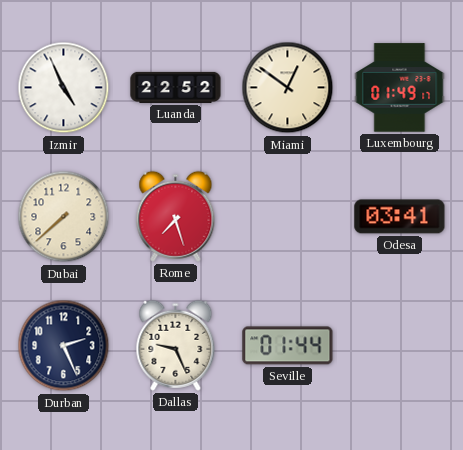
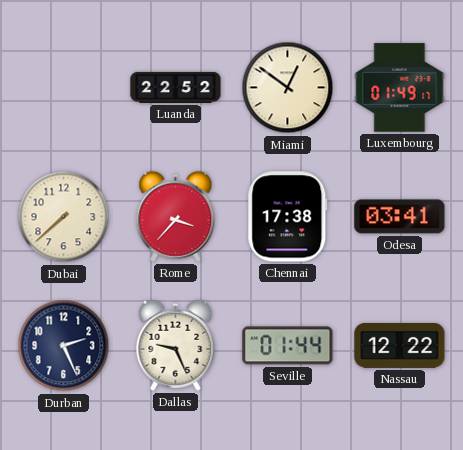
Izmir: 4:56 -> none
Rome: 7:27 -> 3:37
Chennai: none -> 17:38
Nassau: none -> 12:22
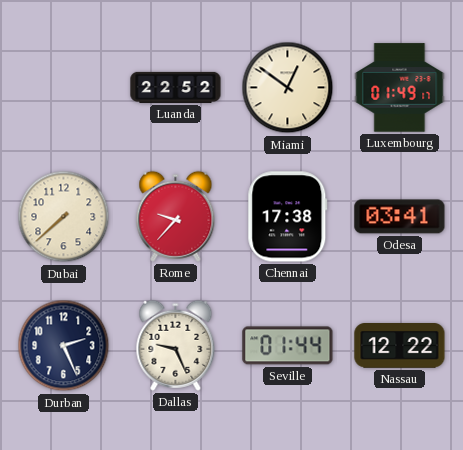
Rome: 3:37 -> 9:37
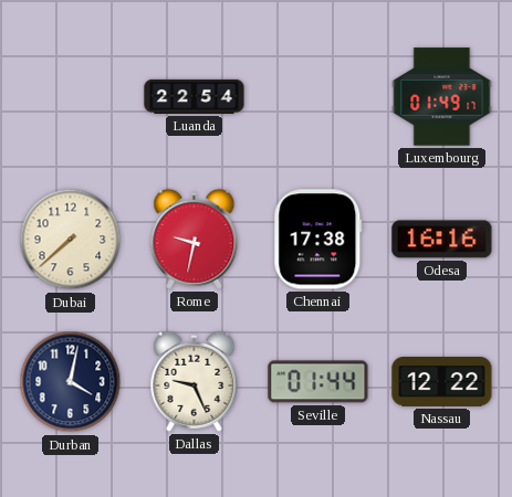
Luanda: 22:52 -> 22:54
Miami: 12:51 -> none
Rome: 9:37 -> 9:32
Odesa: 03:41 -> 16:16
Durban: 2:26 -> 4:02
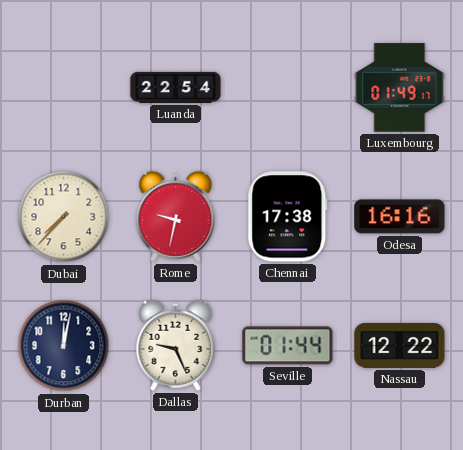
Dubai: 7:38 -> 7:37
Durban: 4:02 -> 12:02
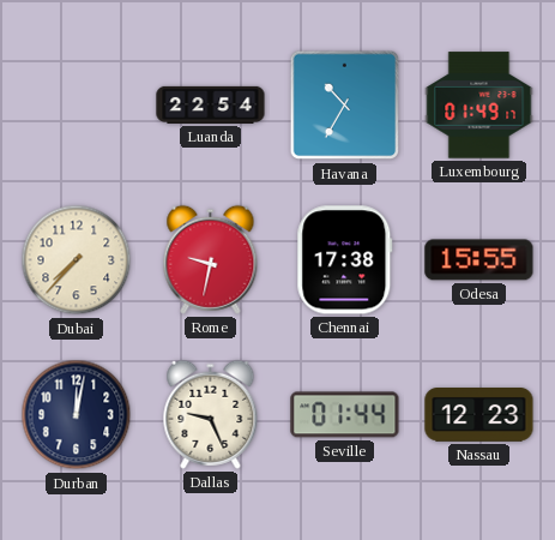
Havana: none -> 10:35
Odesa: 16:16 -> 15:55
Nassau: 12:22 -> 12:23
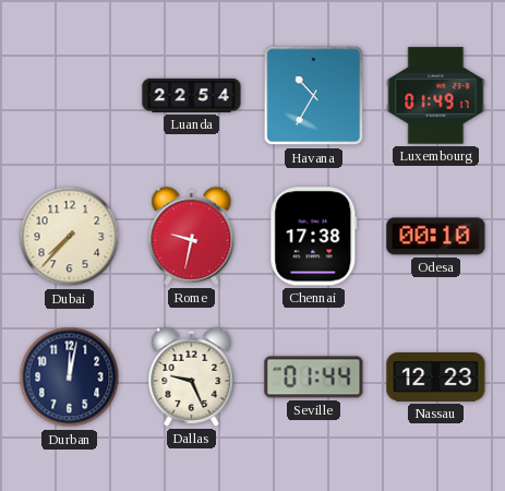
Odesa: 15:55 -> 00:10
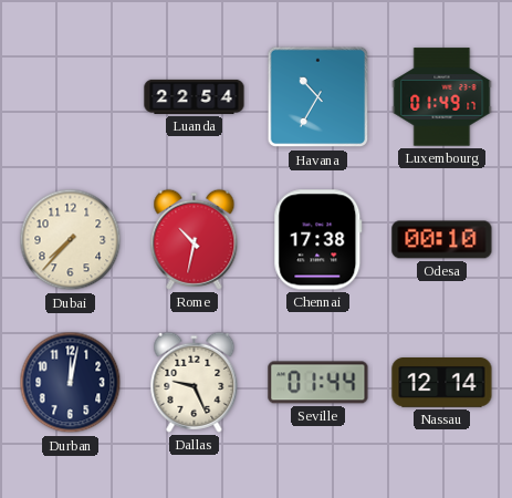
Rome: 9:32 -> 10:32
Nassau: 12:23 -> 12:14
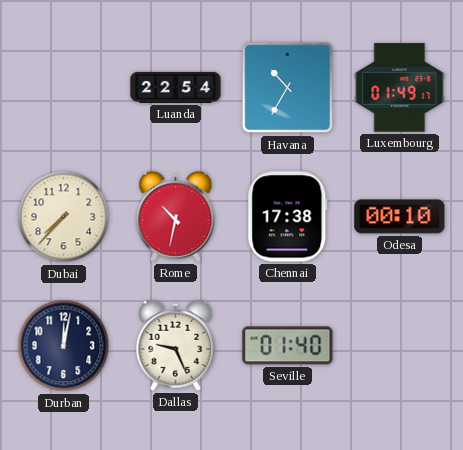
Seville: 01:44 -> 01:40
Nassau: 12:14 -> none
